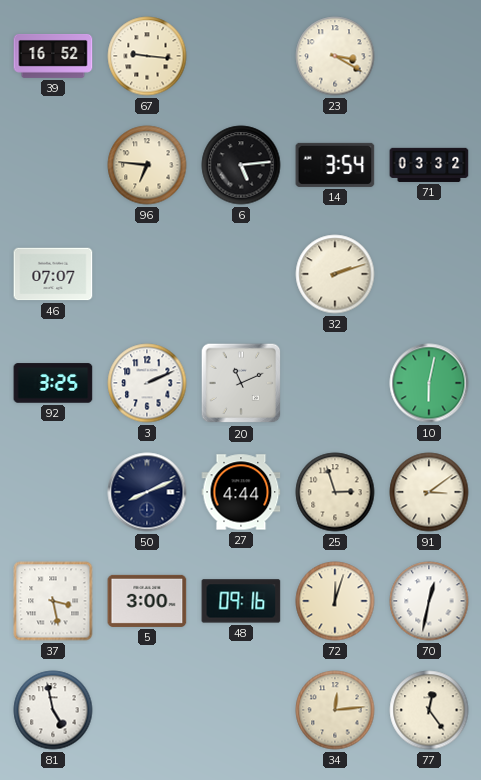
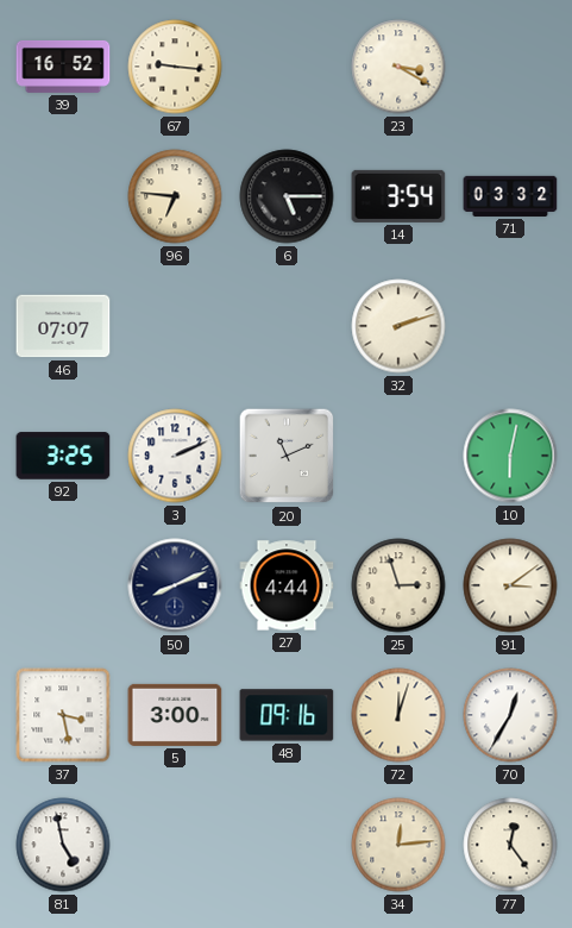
6: 5:14 -> 5:15
70: 12:32 -> 12:35
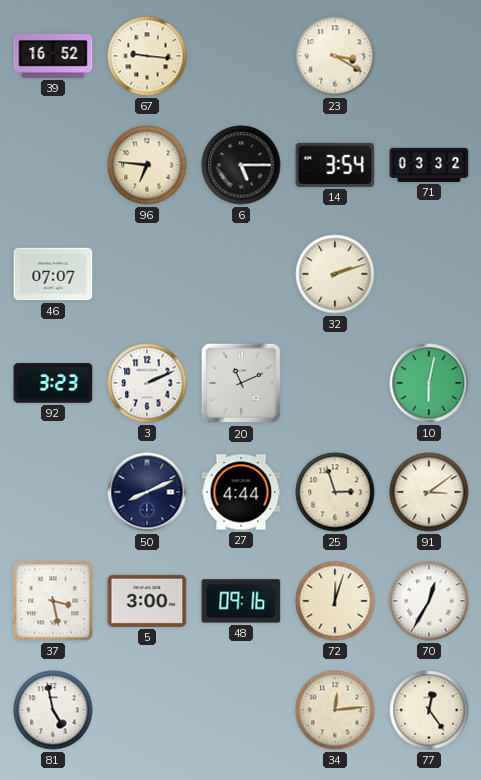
92: 3:25 -> 3:23
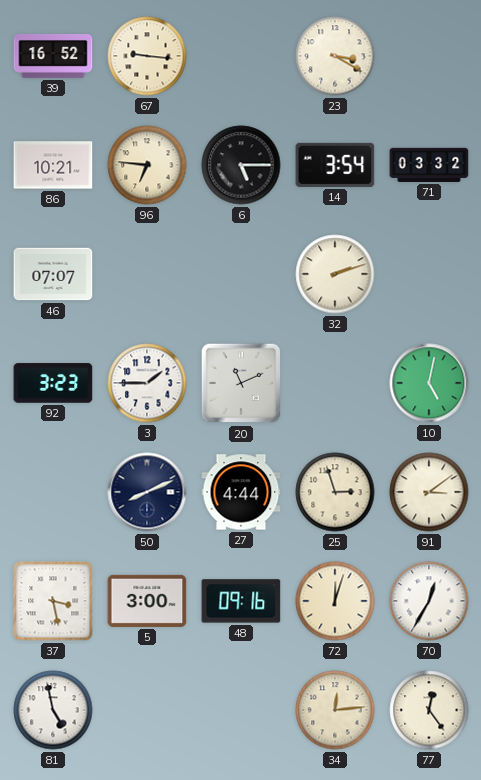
86: none -> 10:21
3: 2:11 -> 1:45
10: 6:02 -> 5:02
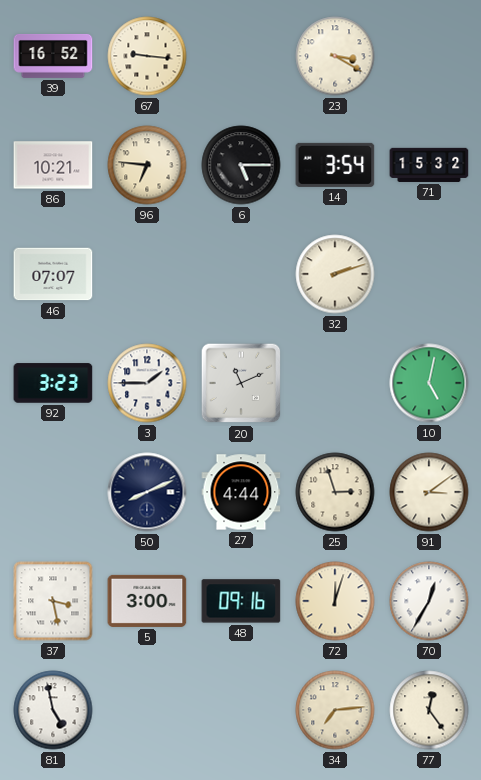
71: 03:32 -> 15:32
34: 12:14 -> 7:14
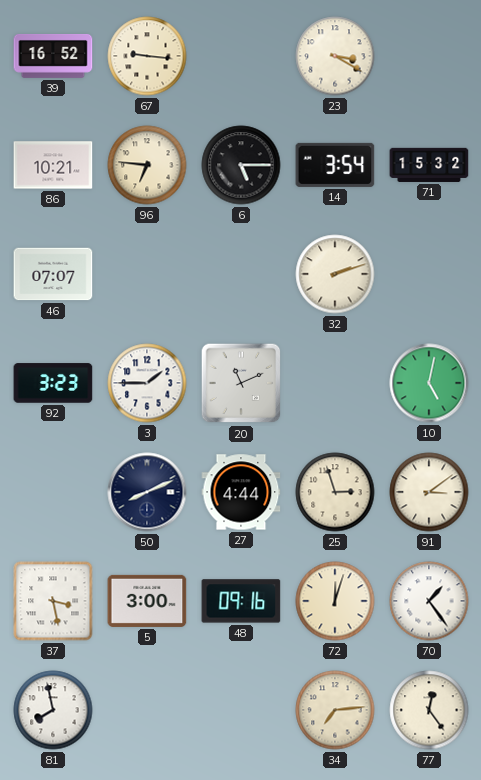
70: 12:35 -> 1:24
81: 4:58 -> 7:58
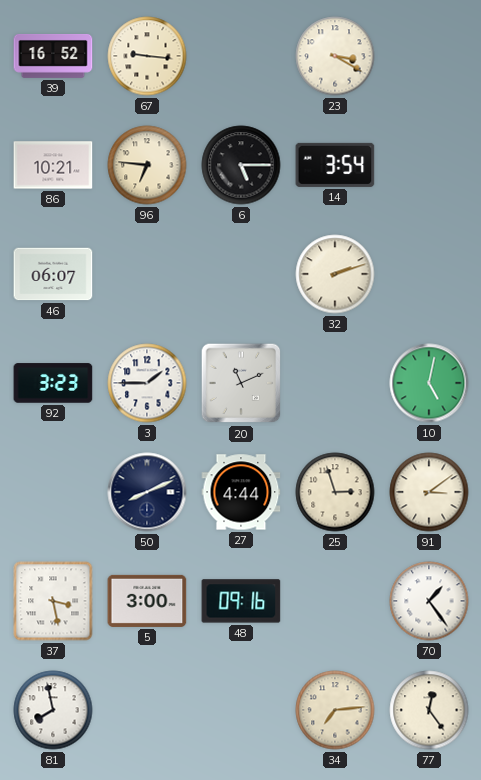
71: 15:32 -> none
46: 07:07 -> 06:07
72: 12:03 -> none
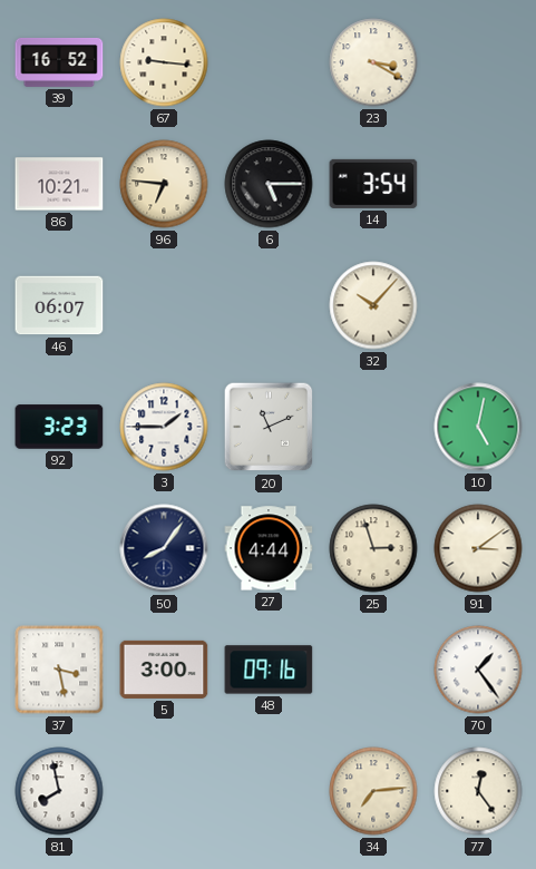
32: 2:12 -> 10:07
50: 8:11 -> 8:06
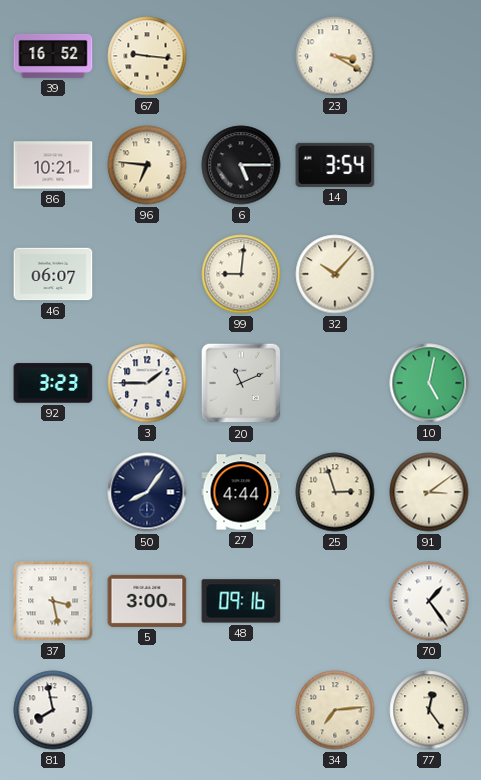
99: none -> 9:01
